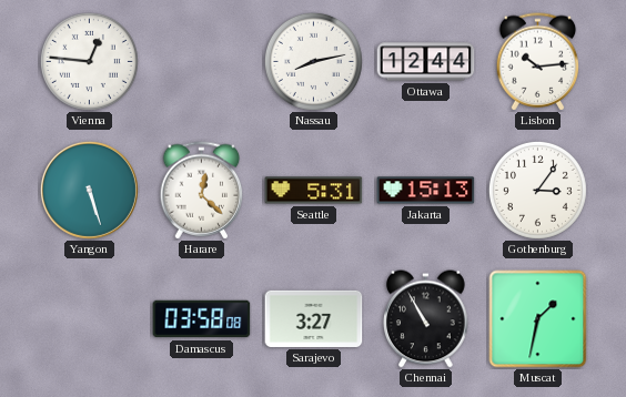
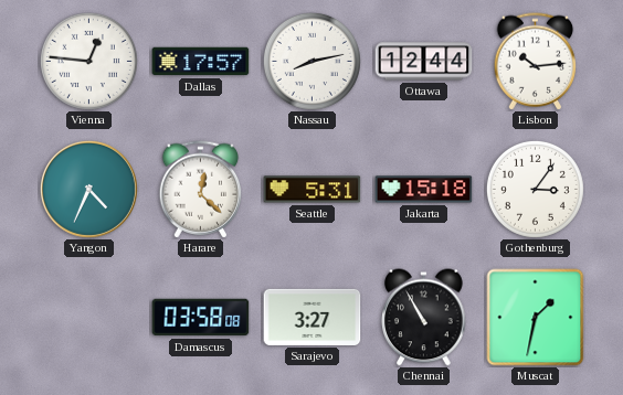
Dallas: none -> 17:57
Yangon: 5:27 -> 4:34
Jakarta: 15:13 -> 15:18
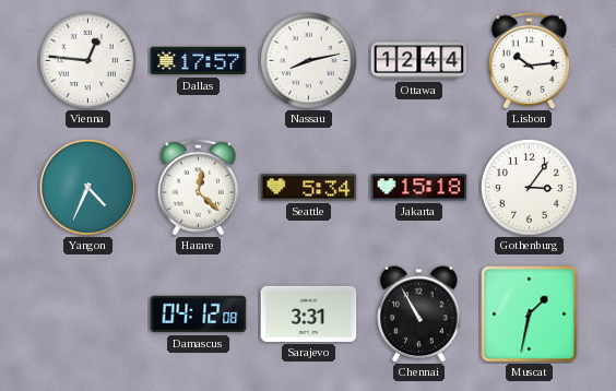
Seattle: 5:31 -> 5:34
Damascus: 03:58 -> 04:12
Sarajevo: 3:27 -> 3:31
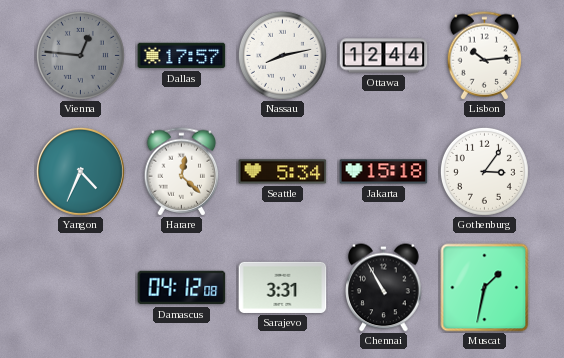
Vienna dial: white -> grey
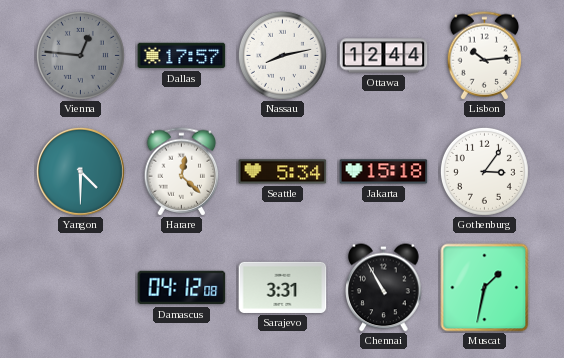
Yangon: 4:34 -> 4:30
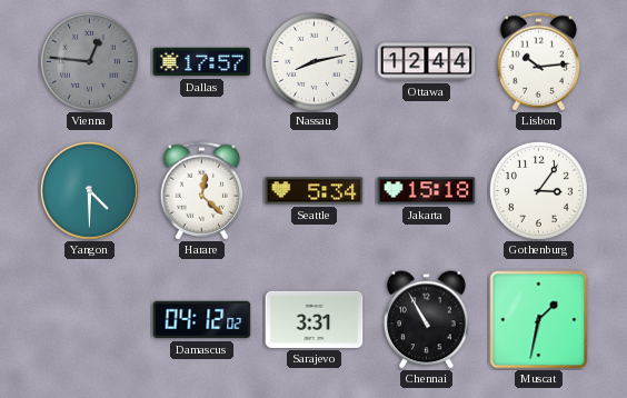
Damascus: 04:12:08 -> 04:12:02
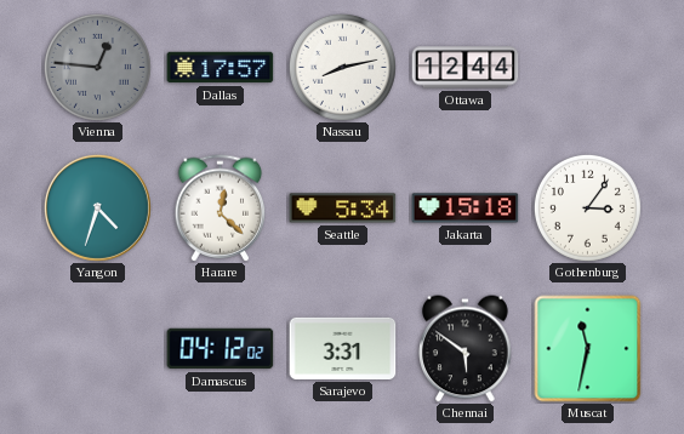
Lisbon: 10:14 -> none
Yangon: 4:30 -> 4:33
Chennai: 10:55 -> 5:51
Muscat: 1:32 -> 11:32
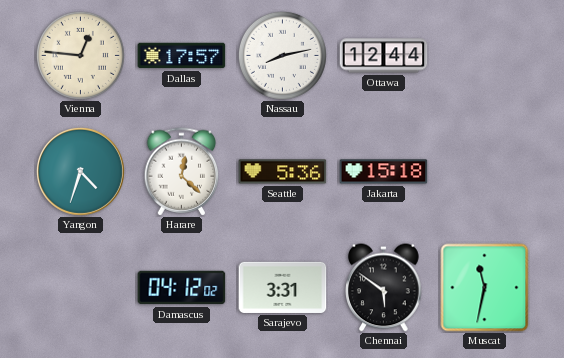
Vienna dial: grey -> cream
Seattle: 5:34 -> 5:36
Gothenburg: 3:06 -> none
